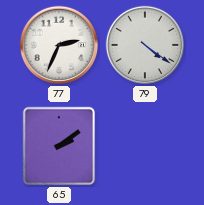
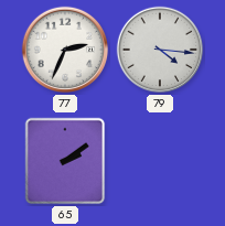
79: 4:21 -> 4:16
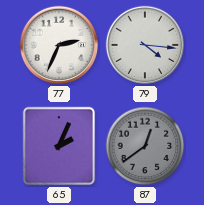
65: 2:09 -> 2:04
87: none -> 12:39
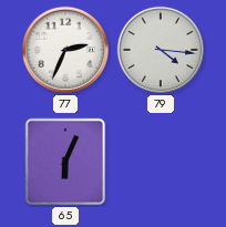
65: 2:04 -> 6:04
87: 12:39 -> none
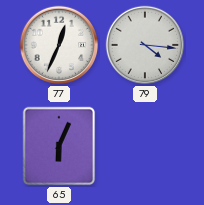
77: 2:34 -> 12:34
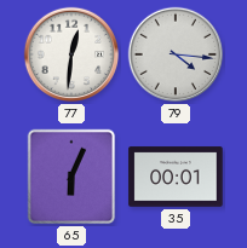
77: 12:34 -> 12:31
35: none -> 00:01
